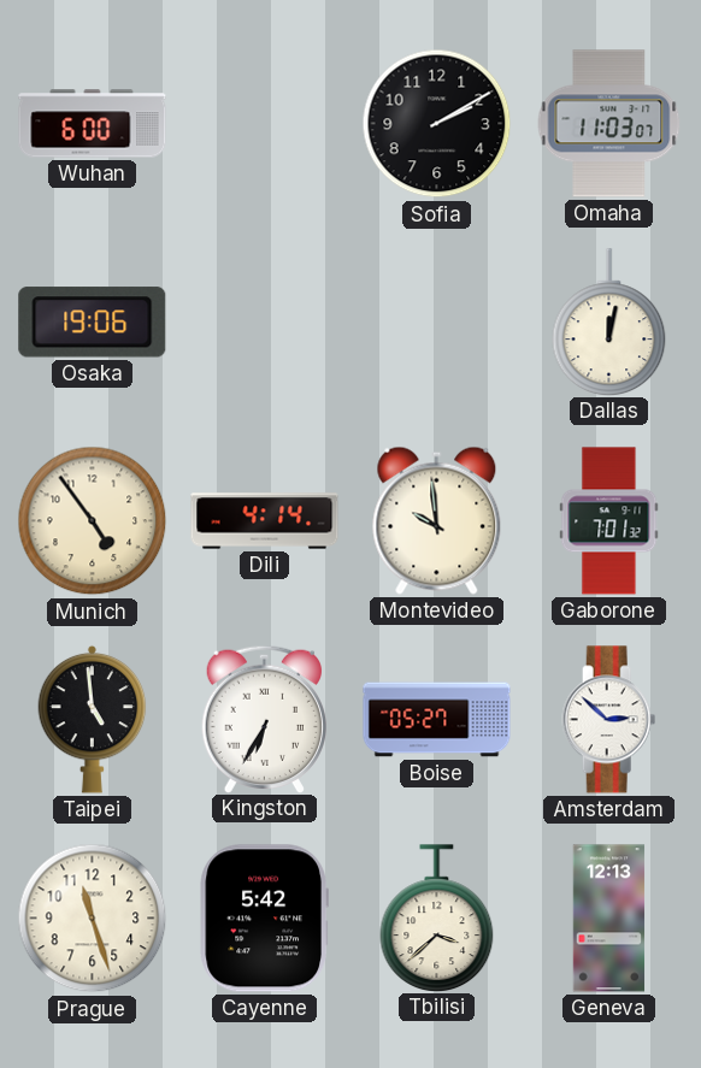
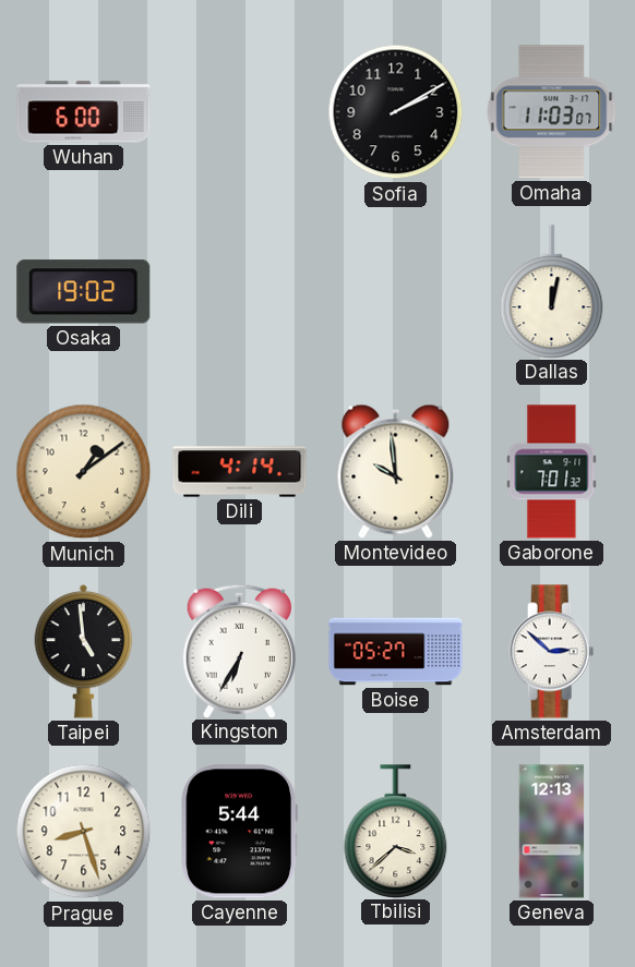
Osaka: 19:06 -> 19:02
Munich: 4:54 -> 1:09
Prague: 11:27 -> 8:27
Cayenne: 5:42 -> 5:44
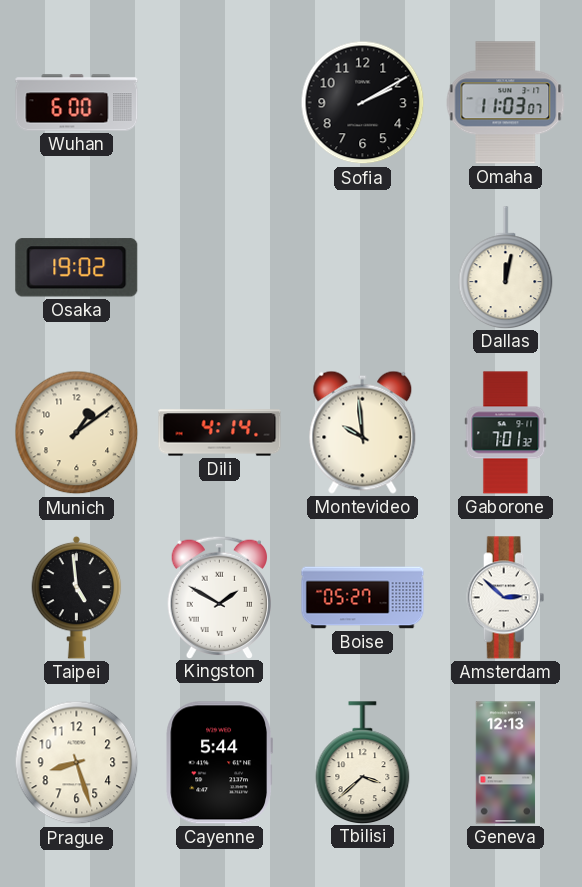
Kingston: 6:35 -> 1:50
